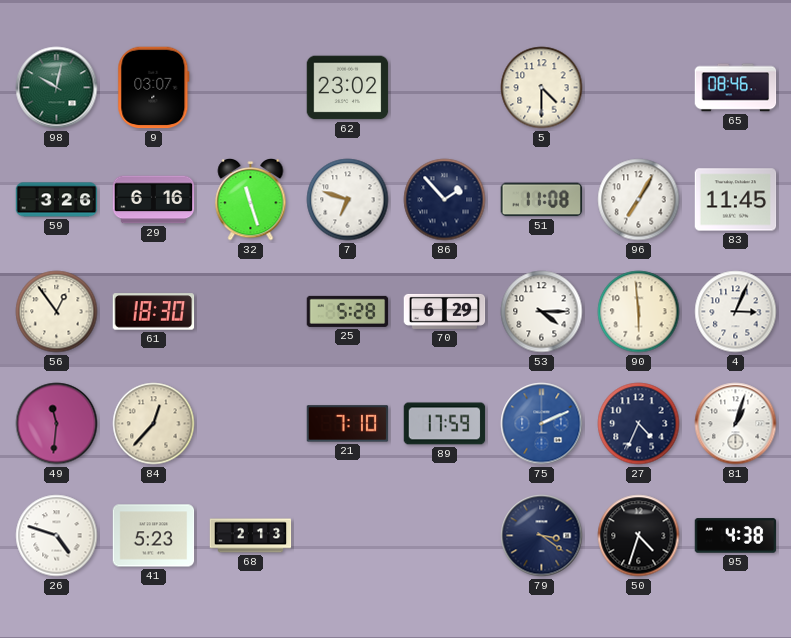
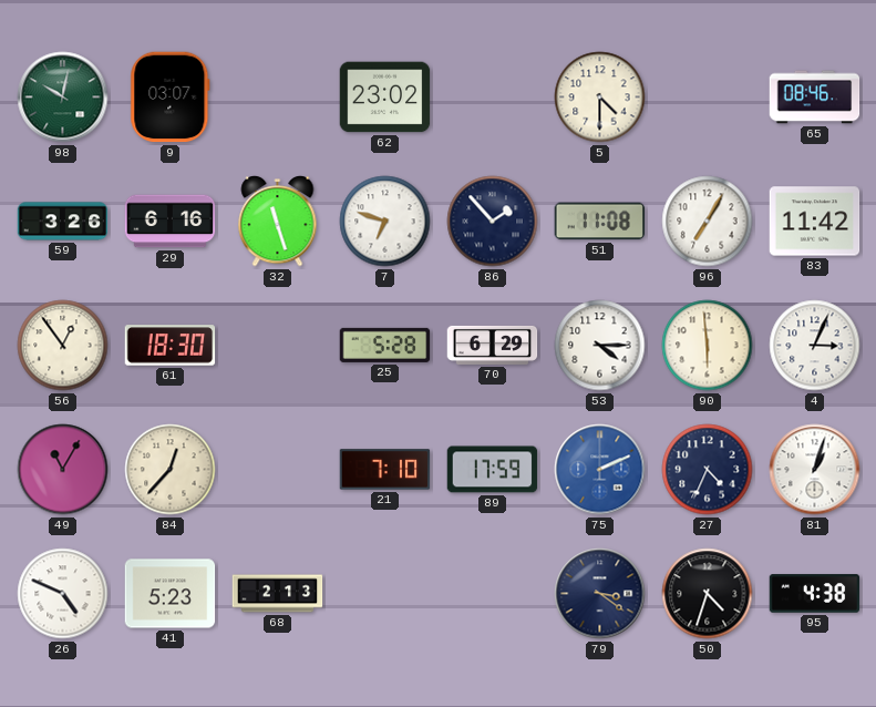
83: 11:45 -> 11:42
49: 11:31 -> 11:05
26: 4:48 -> 4:49
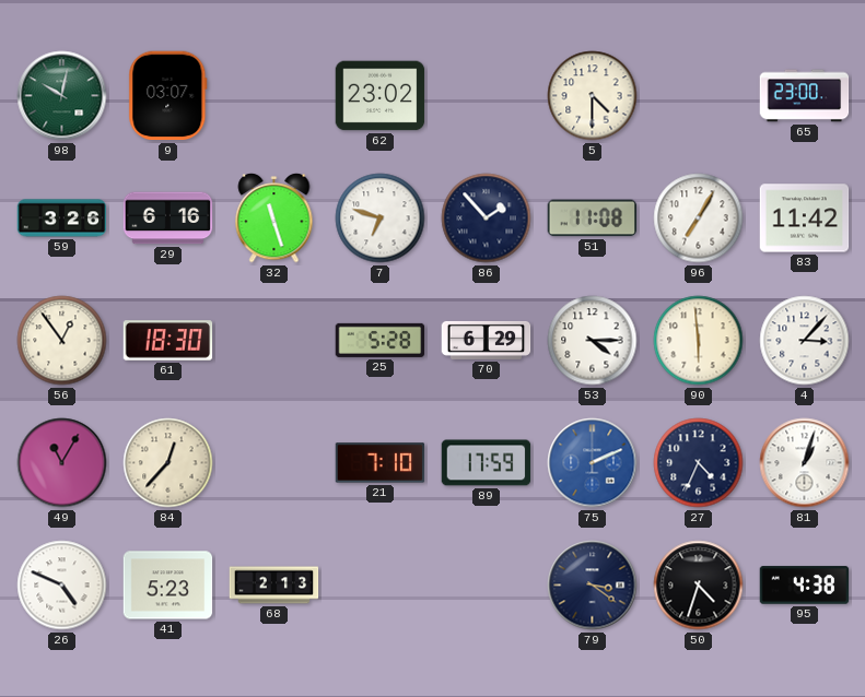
65: 08:46 -> 23:00
4: 3:04 -> 3:07
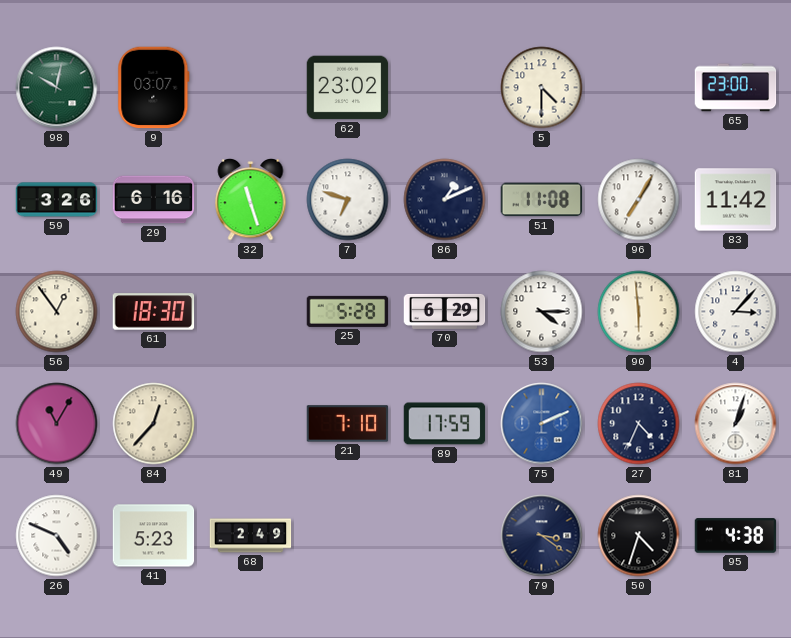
86: 1:53 -> 1:11
68: 2:13 -> 2:49
